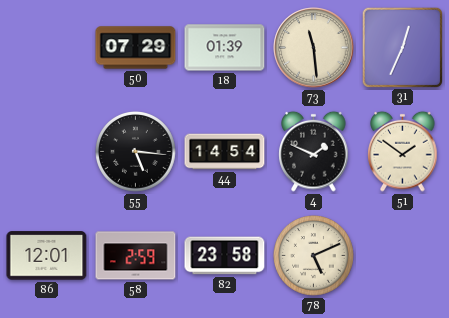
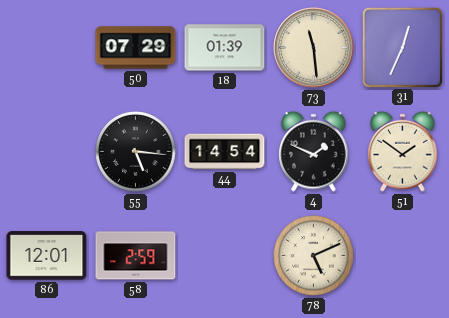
82: 23:58 -> none
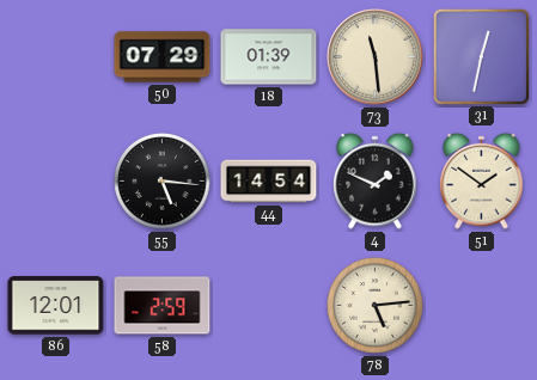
31: 12:34 -> 12:32
78: 5:11 -> 5:14
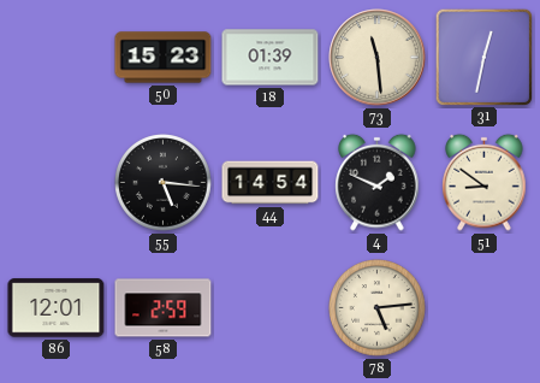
50: 07:29 -> 15:23
51: 1:51 -> 8:51
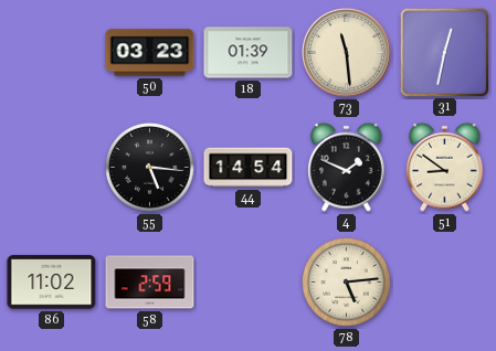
50: 15:23 -> 03:23
86: 12:01 -> 11:02
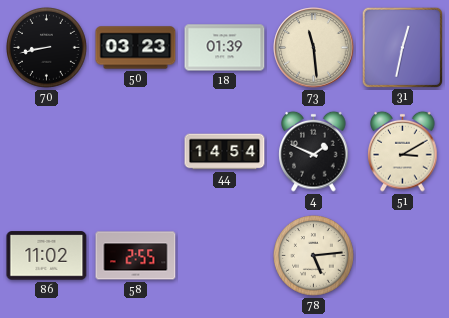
70: none -> 8:43
55: 5:16 -> none
51: 8:51 -> 3:10
58: 2:59 -> 2:55
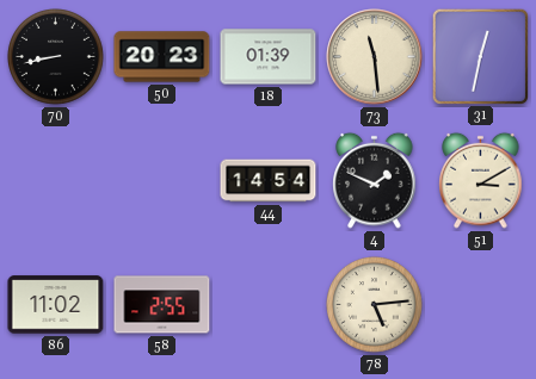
50: 03:23 -> 20:23
